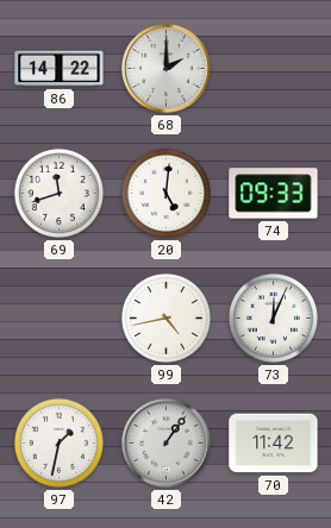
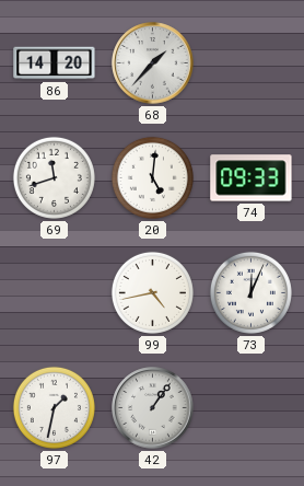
86: 14:22 -> 14:20
68: 2:00 -> 1:37
70: 11:42 -> none
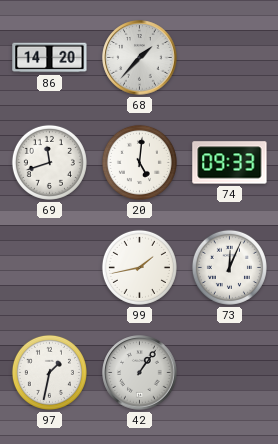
99: 4:43 -> 1:43
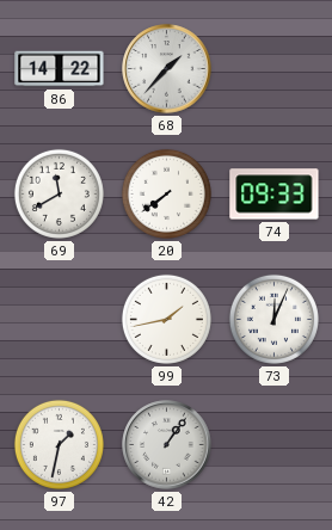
86: 14:20 -> 14:22
69: 11:42 -> 11:40
20: 5:01 -> 7:39
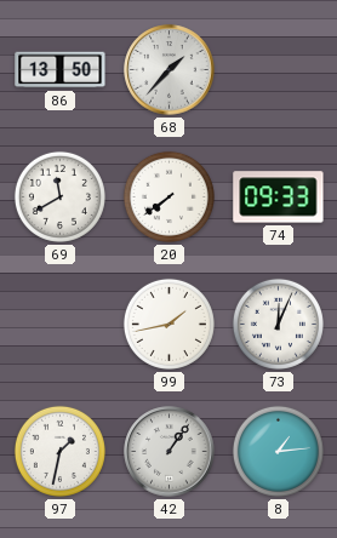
86: 14:22 -> 13:50
8: none -> 1:14
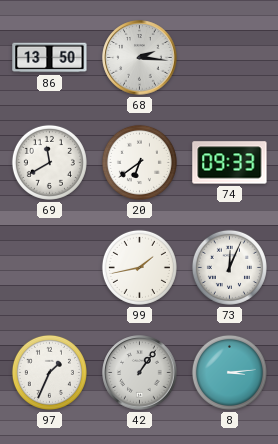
68: 1:37 -> 2:16
20: 7:39 -> 6:39
97: 1:32 -> 1:34
8: 1:14 -> 3:14
